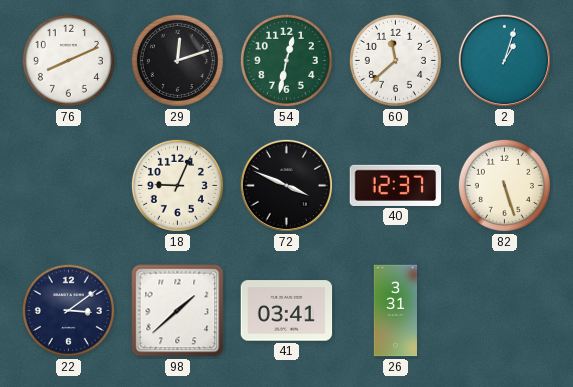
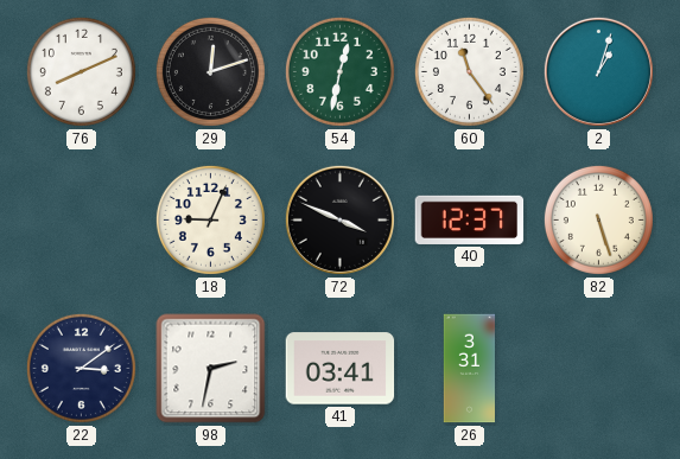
60: 11:38 -> 11:24
98: 1:38 -> 2:32
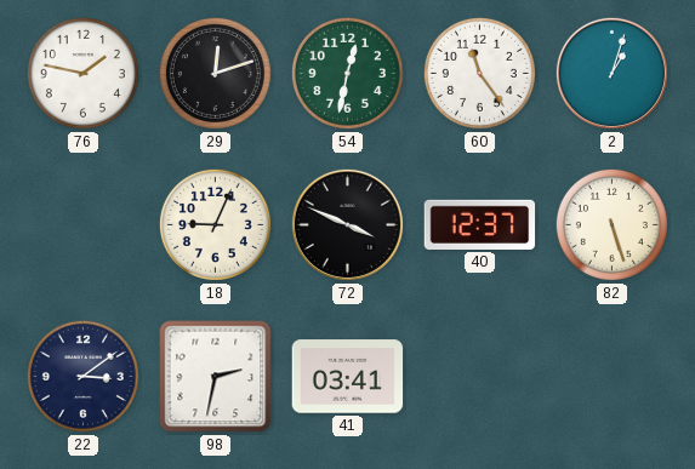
76: 8:11 -> 1:47
26: 3:31 -> none
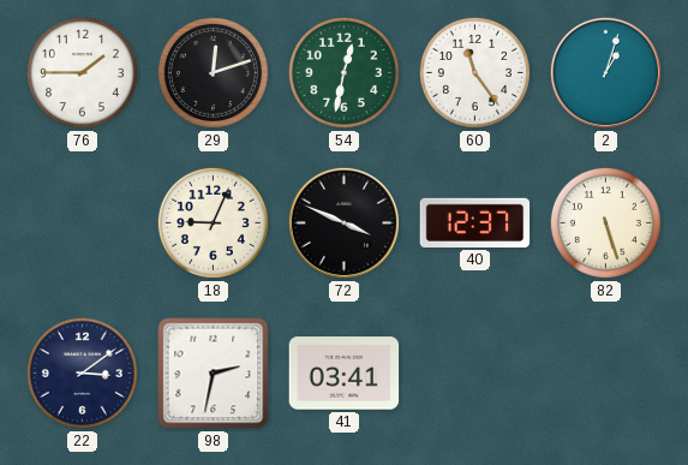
76: 1:47 -> 1:45
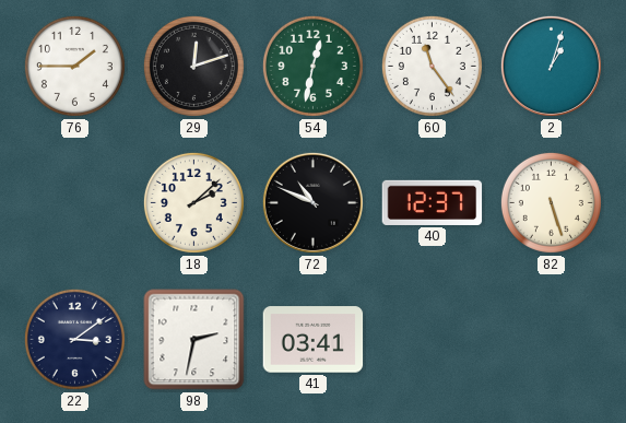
18: 9:04 -> 2:08
72: 3:49 -> 10:49
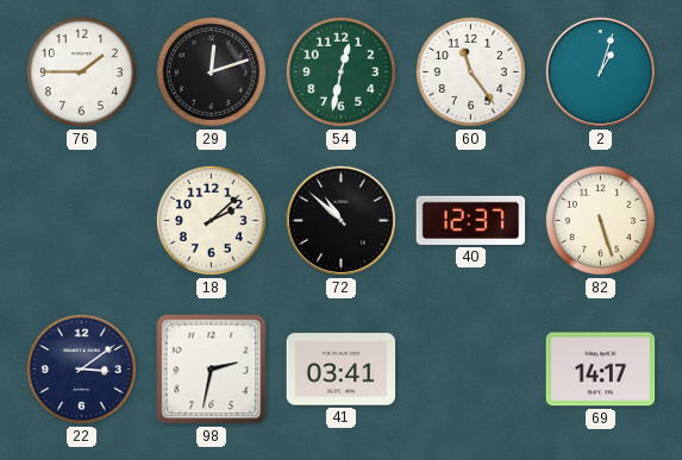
72: 10:49 -> 10:52
69: none -> 14:17
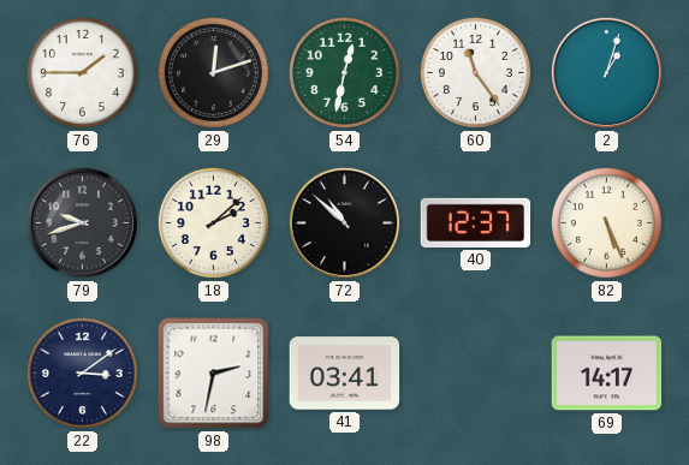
79: none -> 9:42
82: 5:27 -> 5:26
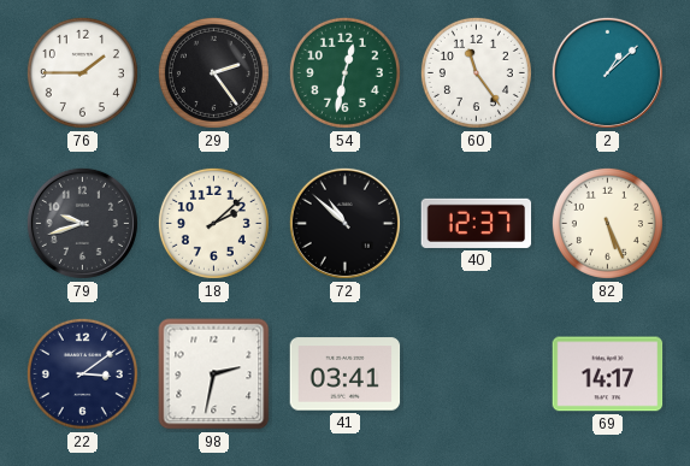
29: 12:12 -> 2:24
2: 1:03 -> 1:08
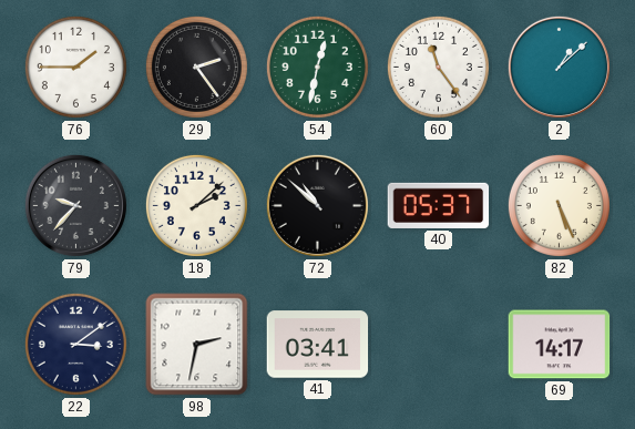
79: 9:42 -> 9:37
40: 12:37 -> 05:37
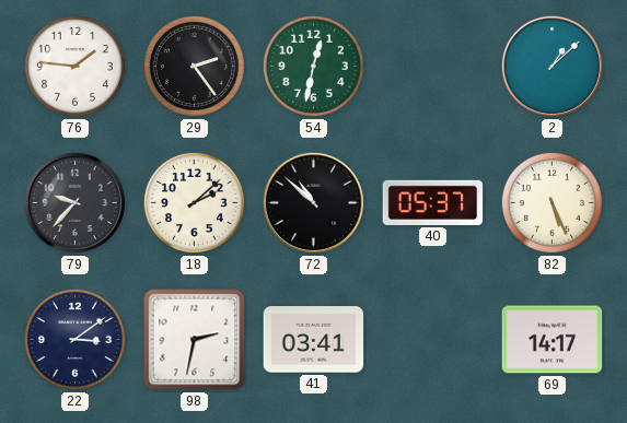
76: 1:45 -> 1:46
60: 11:24 -> none
